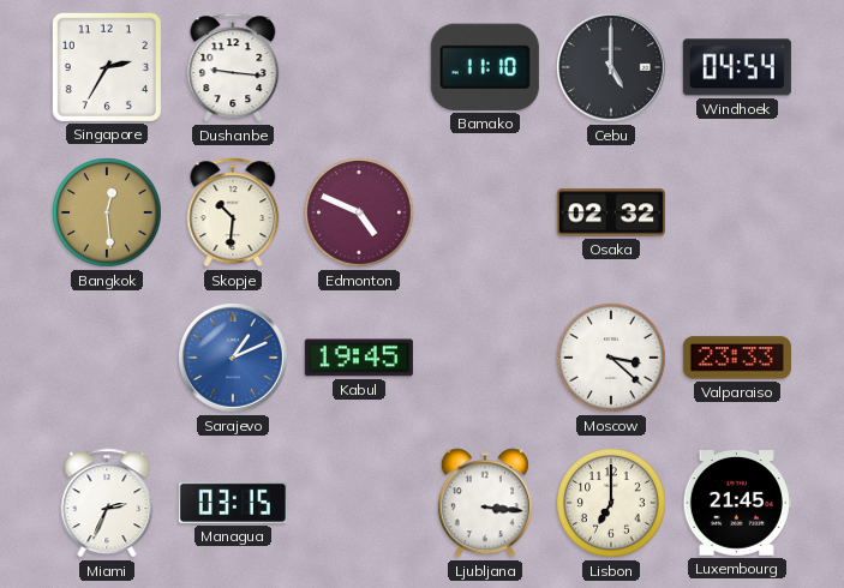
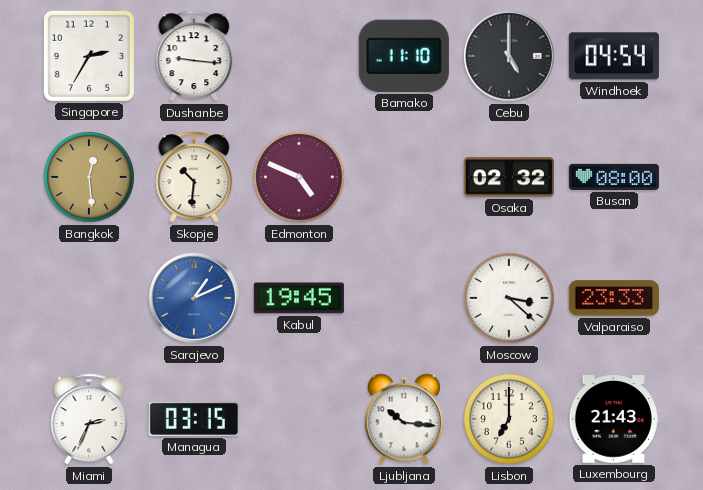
Busan: none -> 08:00
Ljubljana: 3:16 -> 10:16
Luxembourg: 21:45 -> 21:43
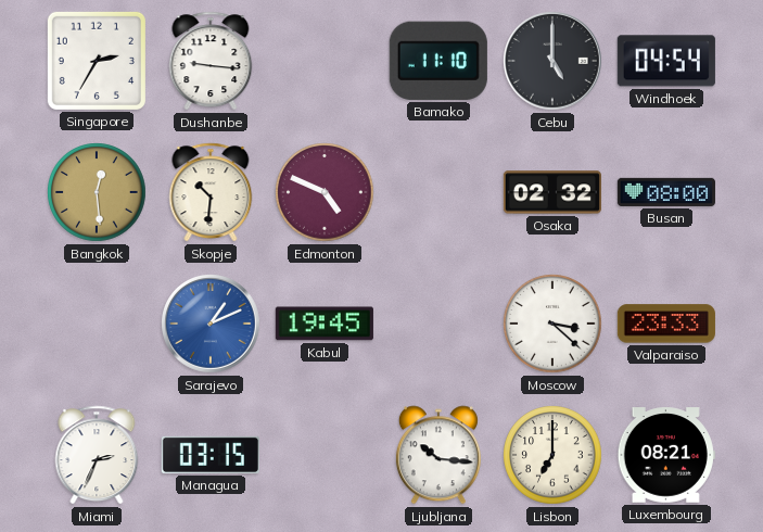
Luxembourg: 21:43 -> 08:21
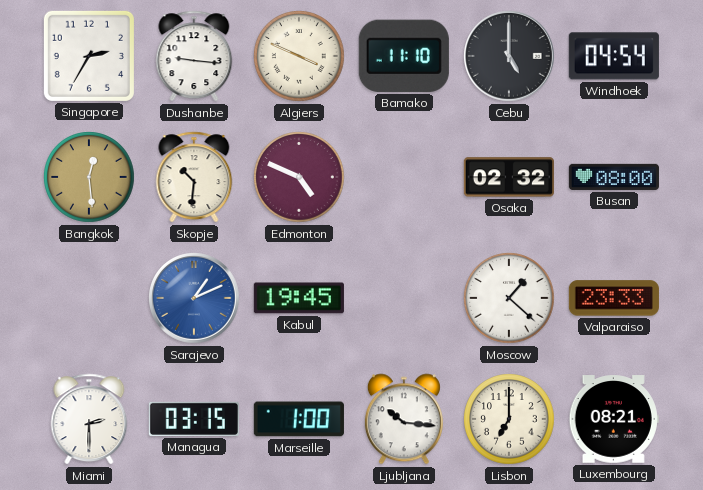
Algiers: none -> 3:49
Moscow: 3:22 -> 1:22
Miami: 2:34 -> 2:30
Marseille: none -> 1:00
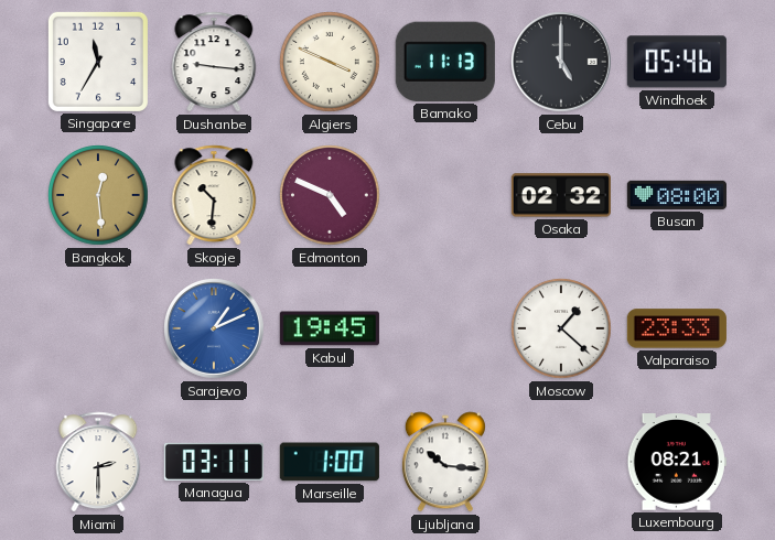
Singapore: 2:35 -> 11:35
Bamako: 11:10 -> 11:13
Windhoek: 04:54 -> 05:46
Managua: 03:15 -> 03:11
Lisbon: 7:00 -> none
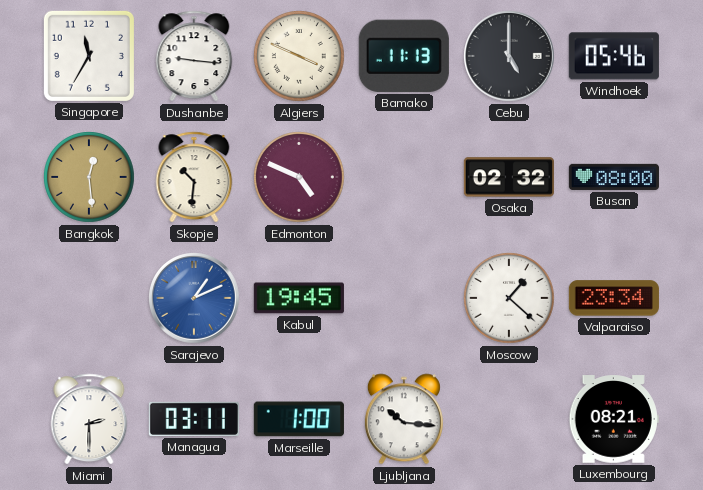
Valparaiso: 23:33 -> 23:34
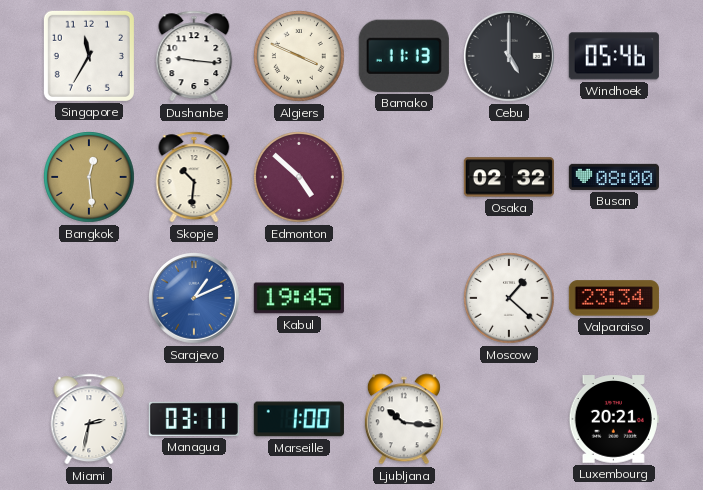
Edmonton: 4:49 -> 4:52
Miami: 2:30 -> 2:32
Luxembourg: 08:21 -> 20:21
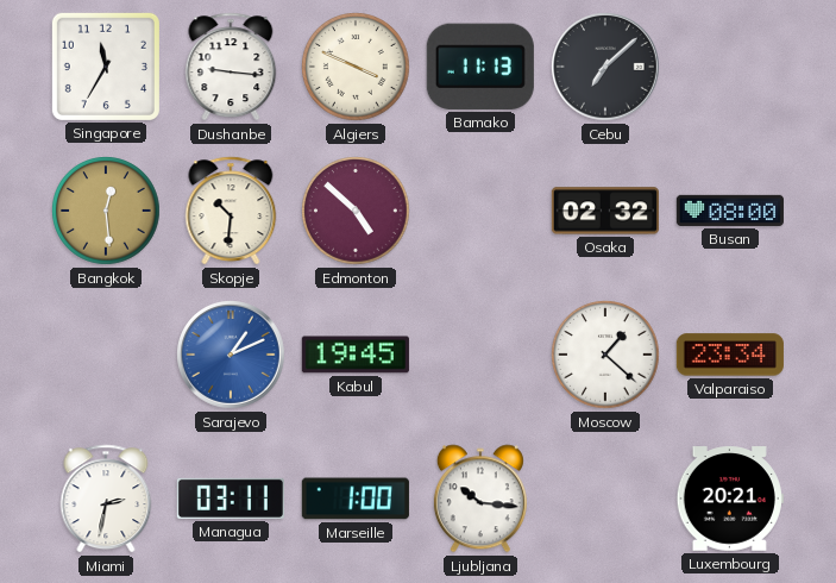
Cebu: 5:00 -> 7:08
Windhoek: 05:46 -> none
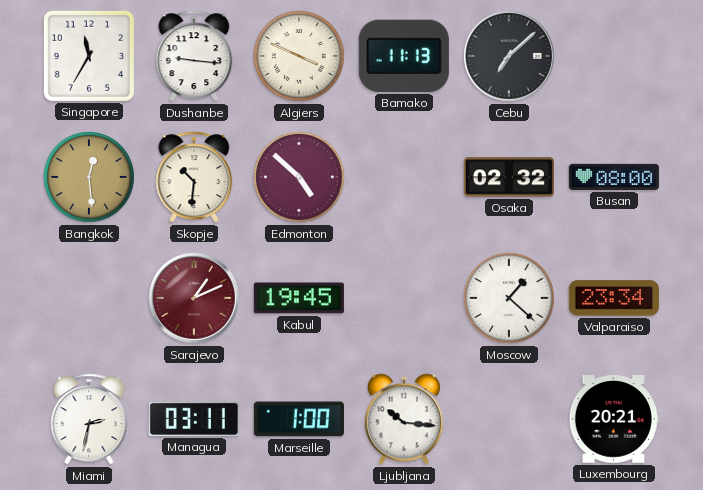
Sarajevo dial: blue -> burgundy
